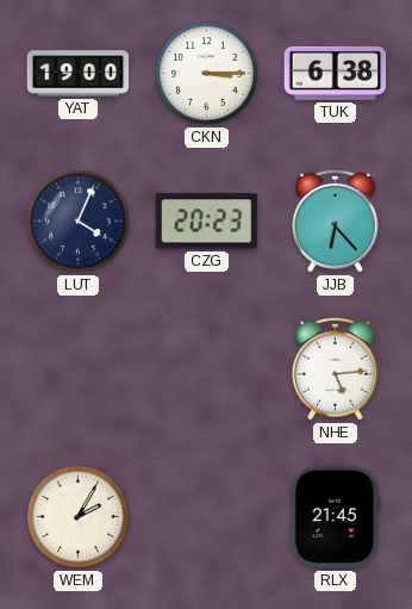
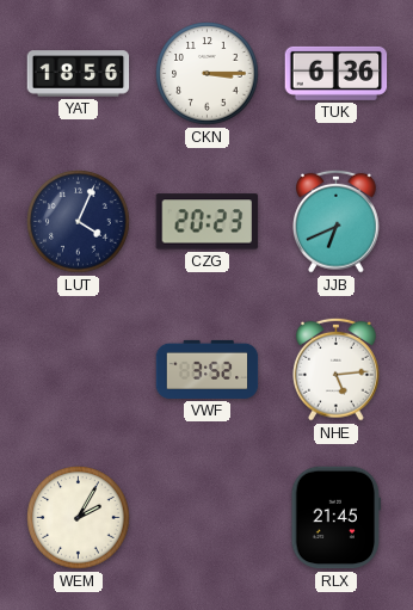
YAT: 19:00 -> 18:56
TUK: 6:38 -> 6:36
JJB: 6:23 -> 6:41
VWF: none -> 3:52
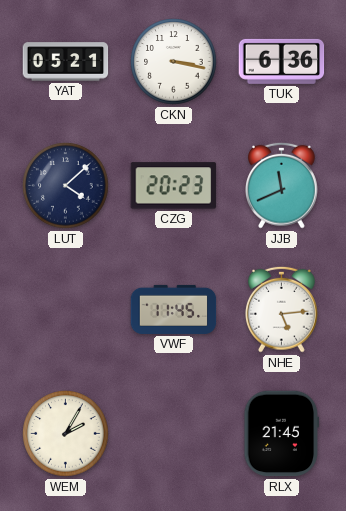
YAT: 18:56 -> 05:21
CKN: 3:15 -> 3:17
LUT: 4:04 -> 4:08
JJB: 6:41 -> 11:41
VWF: 3:52 -> 11:45
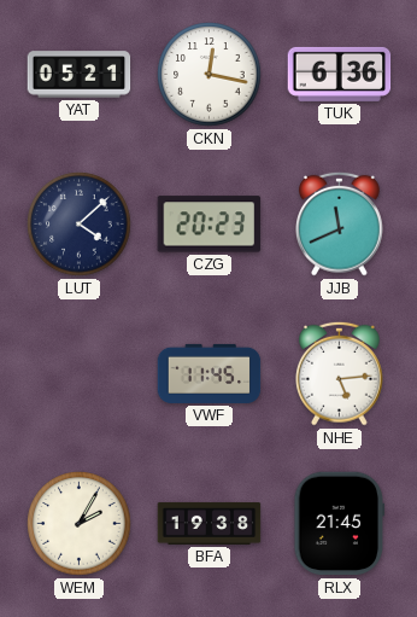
CKN: 3:17 -> 12:17
BFA: none -> 19:38
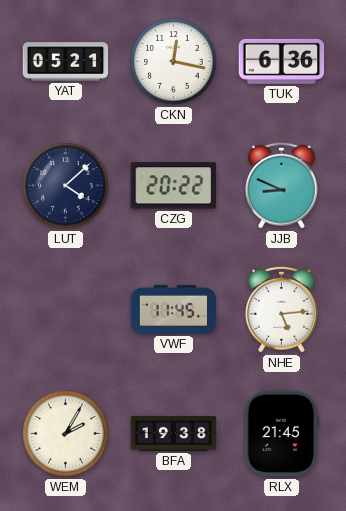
CZG: 20:23 -> 20:22
JJB: 11:41 -> 8:49
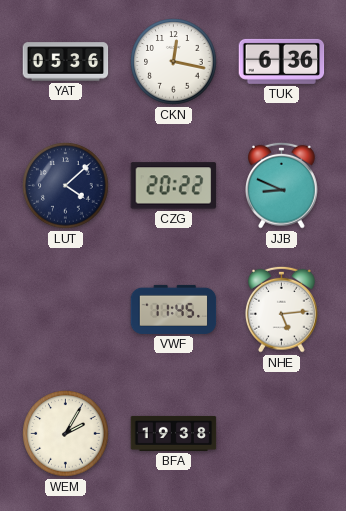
YAT: 05:21 -> 05:36
RLX: 21:45 -> none
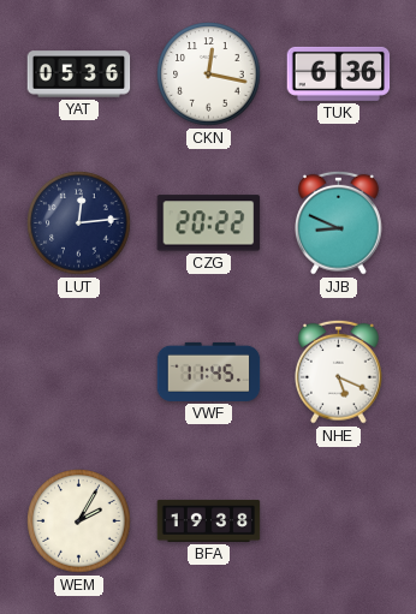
LUT: 4:08 -> 12:14
NHE: 5:14 -> 5:19
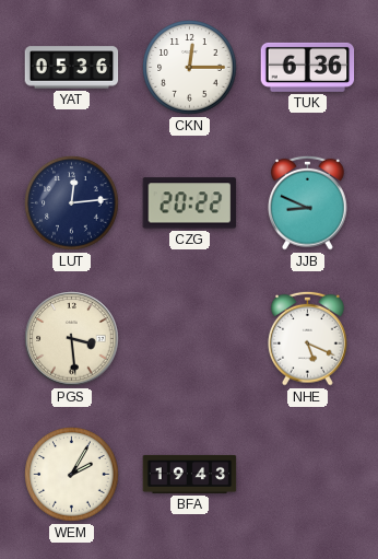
CKN: 12:17 -> 12:15
PGS: none -> 3:29
VWF: 11:45 -> none
BFA: 19:38 -> 19:43
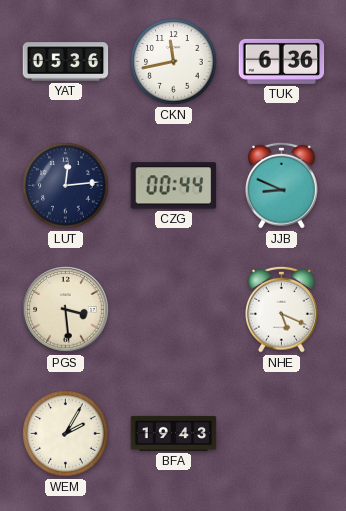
CKN: 12:15 -> 11:43
CZG: 20:22 -> 00:44
